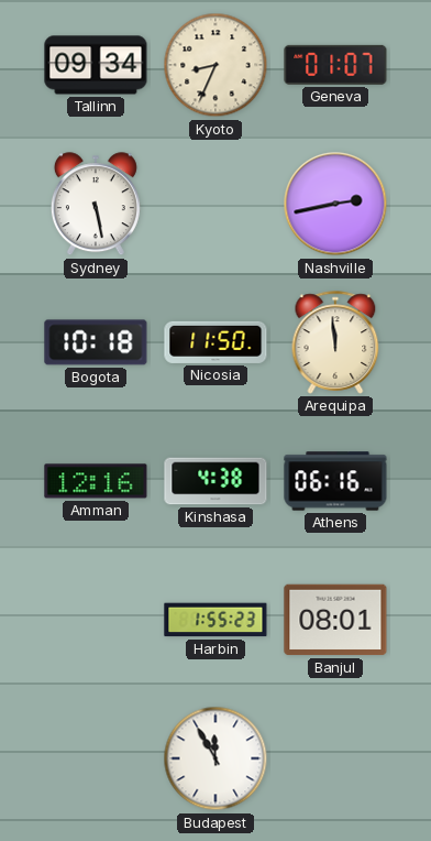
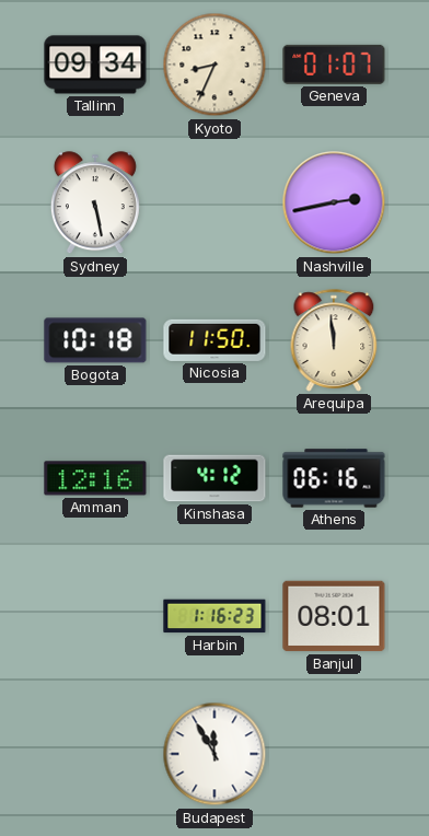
Kinshasa: 4:38 -> 4:12
Harbin: 1:55 -> 1:16
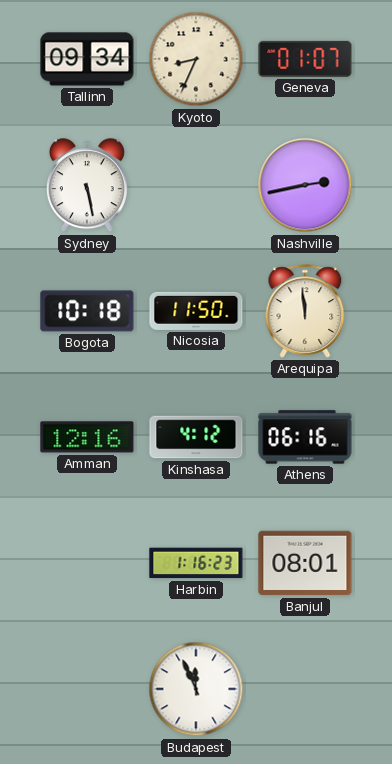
Budapest: 11:55 -> 11:56
